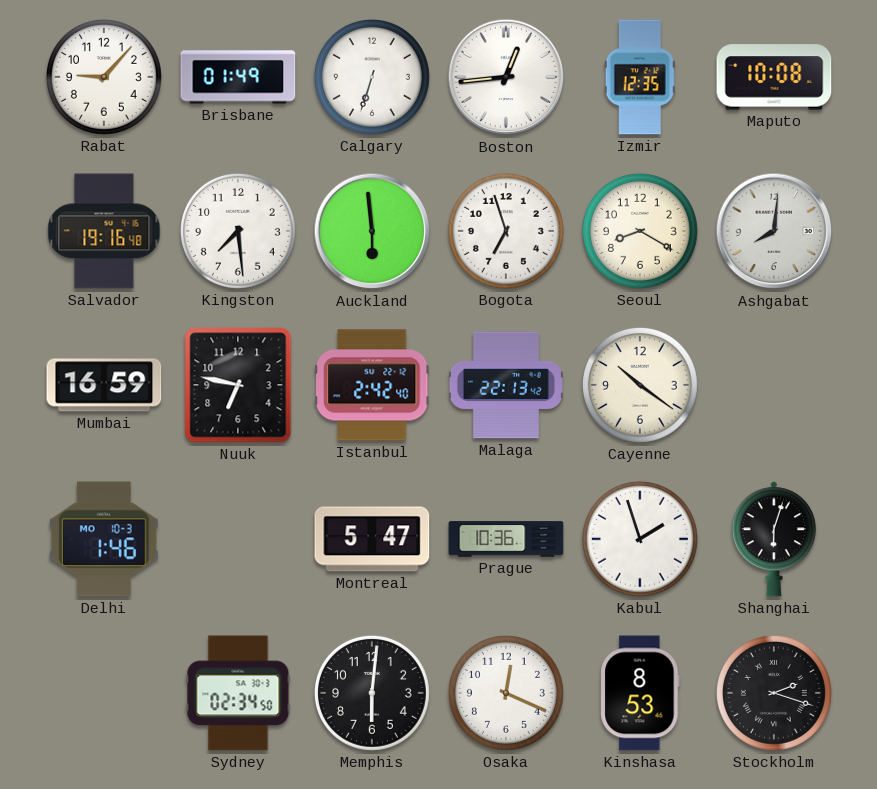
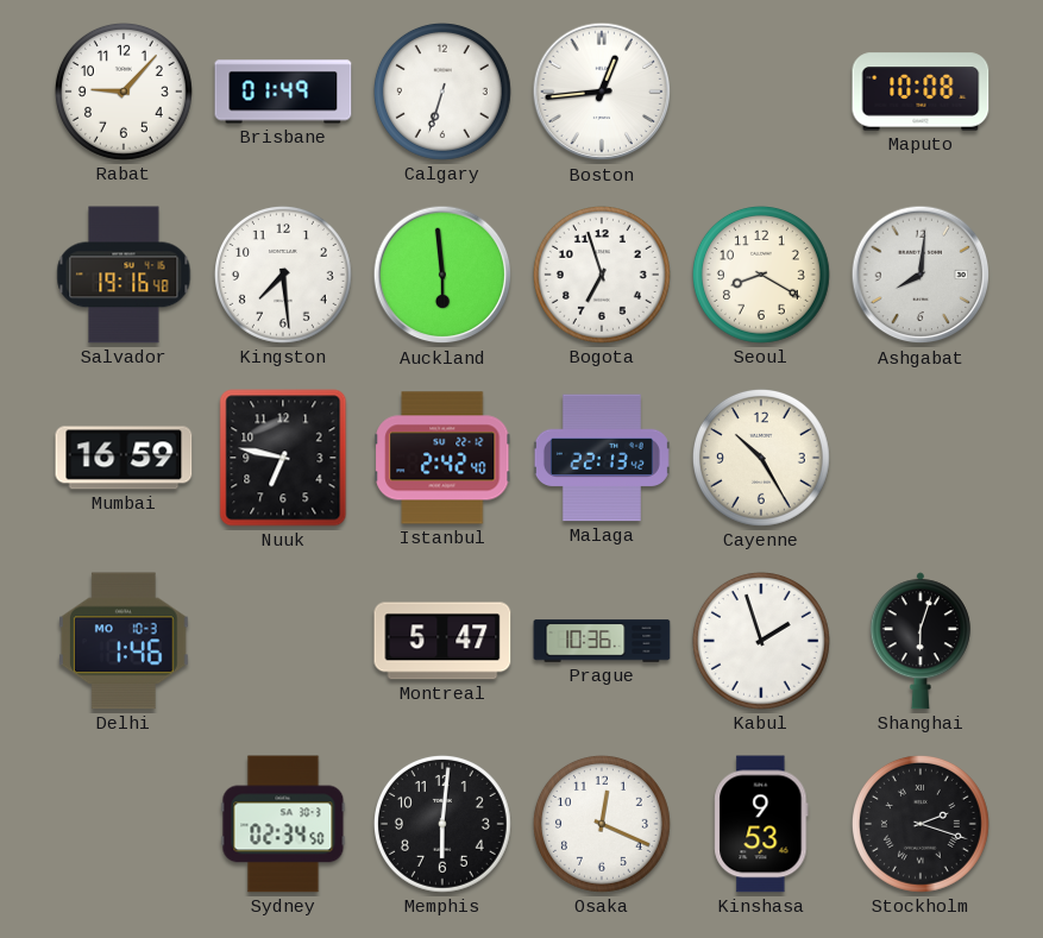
Izmir: 12:35 -> none
Cayenne: 10:21 -> 10:25
Kinshasa: 8:53 -> 9:53
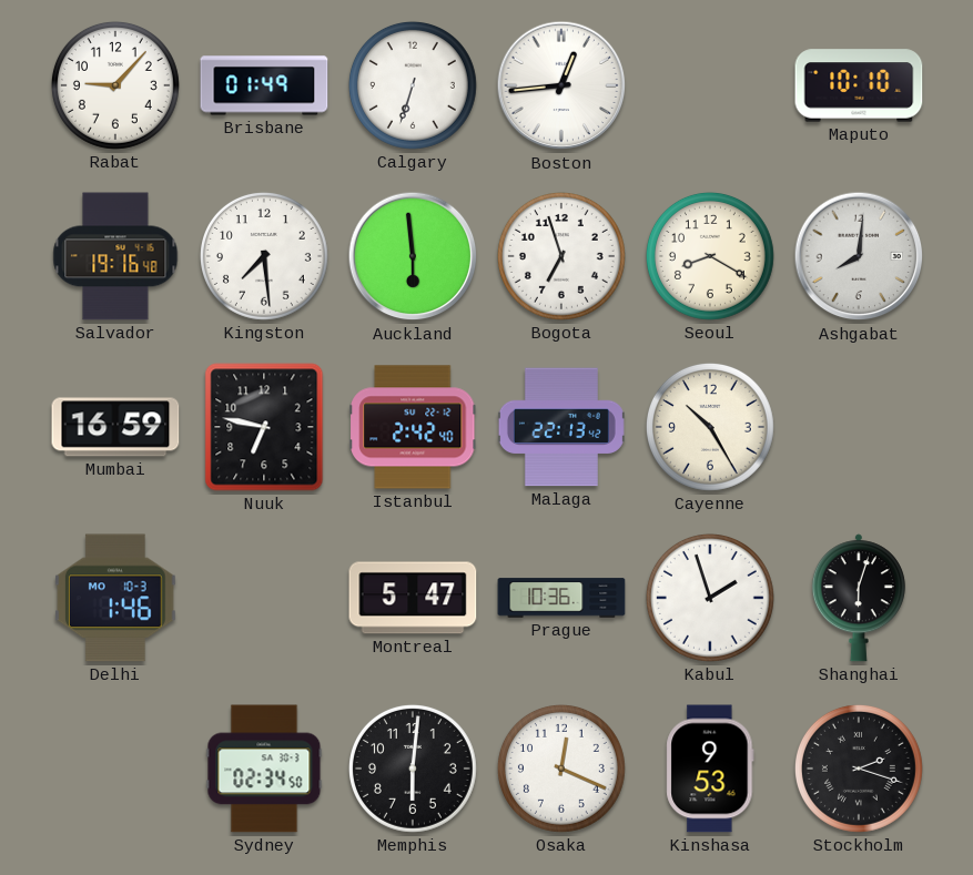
Maputo: 10:08 -> 10:10
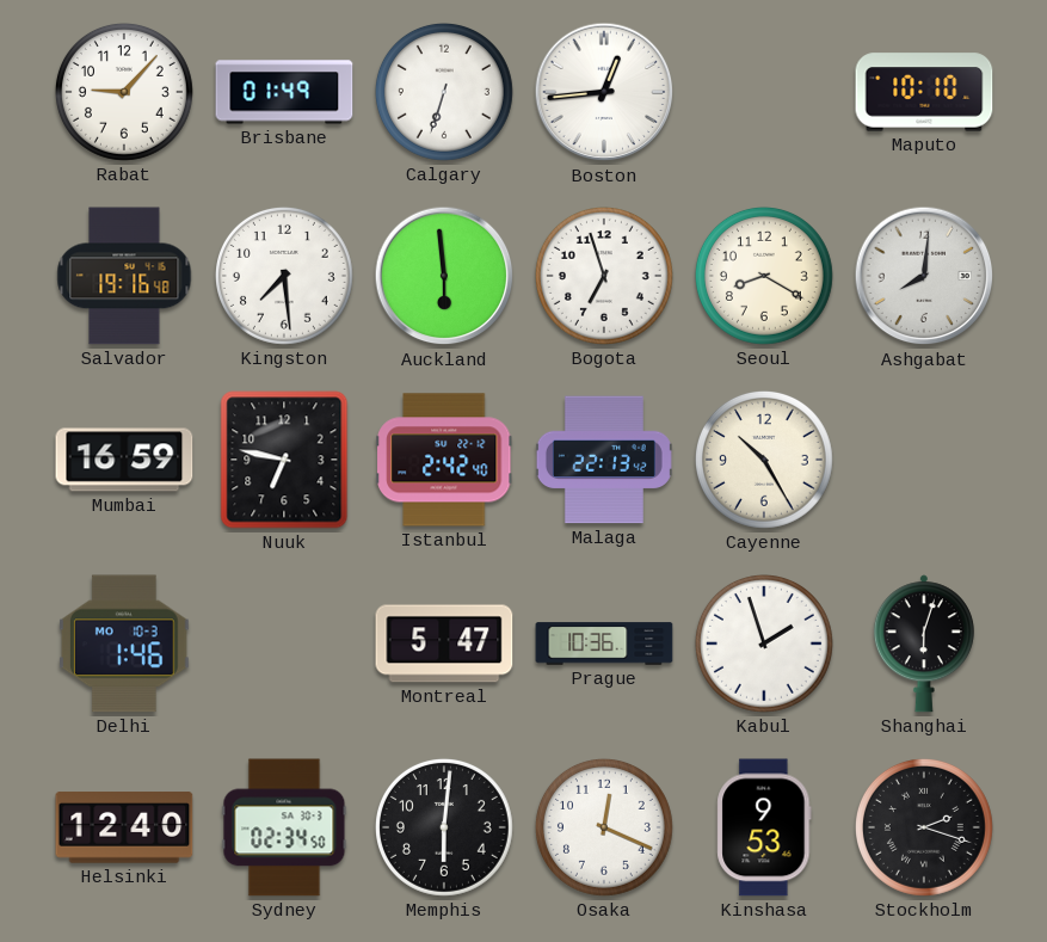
Helsinki: none -> 12:40
